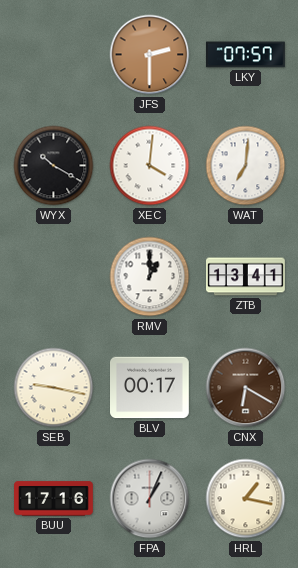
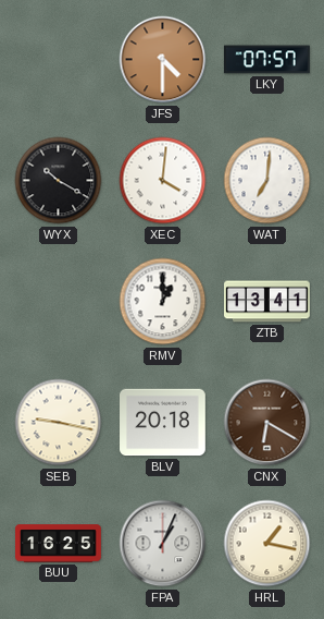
JFS: 2:30 -> 4:30
BLV: 00:17 -> 20:18
BUU: 17:16 -> 16:25
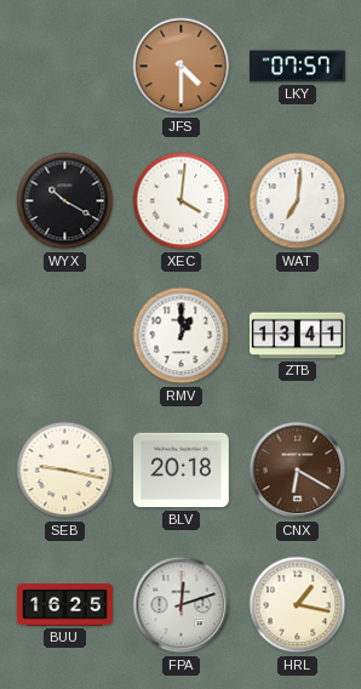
FPA: 1:04 -> 12:12
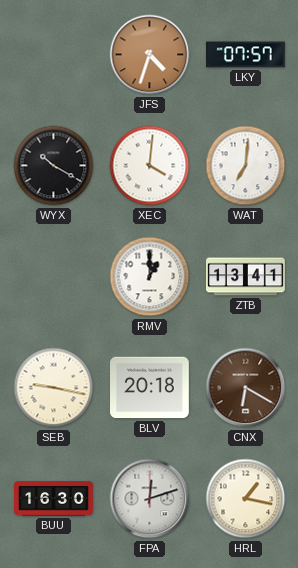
JFS: 4:30 -> 4:33
BUU: 16:25 -> 16:30
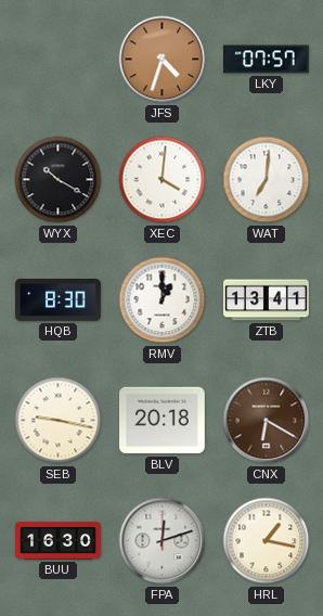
HQB: none -> 8:30
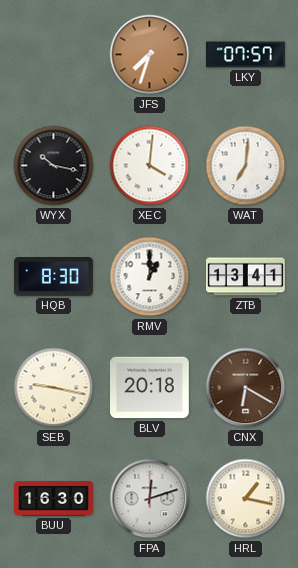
JFS: 4:33 -> 7:33
WYX: 10:20 -> 10:17
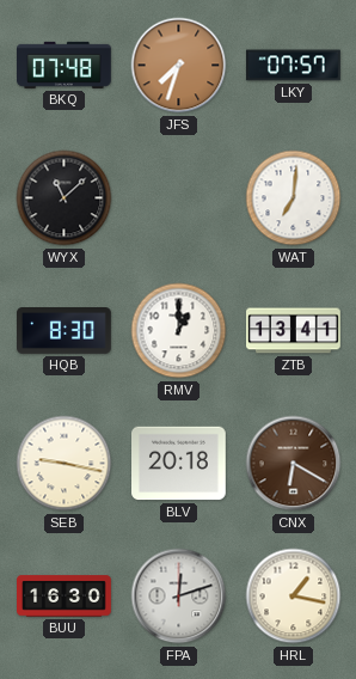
BKQ: none -> 07:48
WYX: 10:17 -> 11:08
XEC: 4:01 -> none
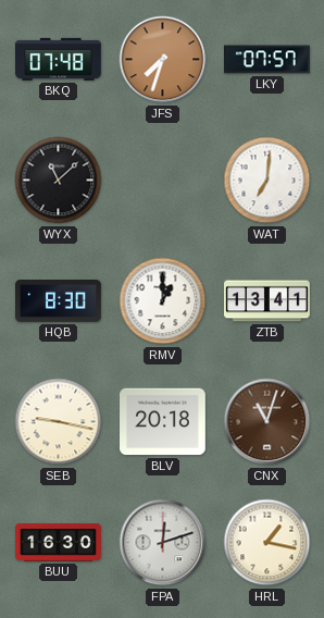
CNX: 6:20 -> 11:03
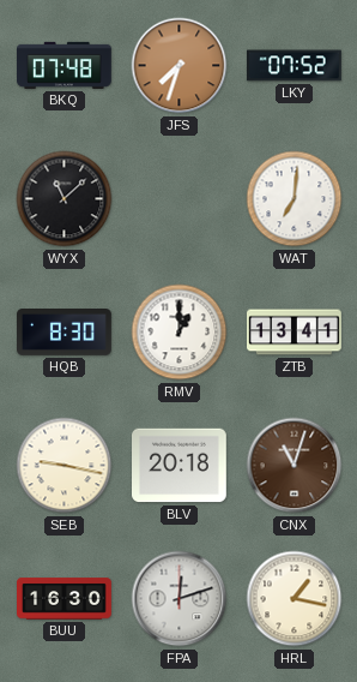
LKY: 07:57 -> 07:52
